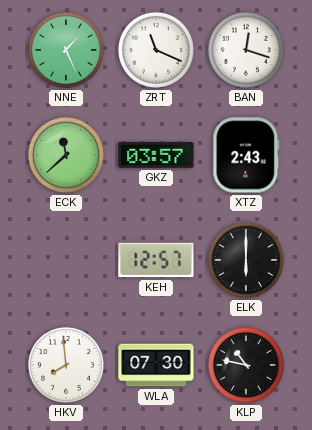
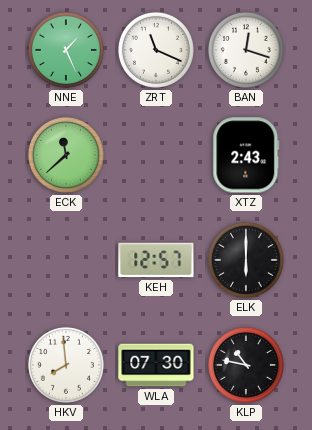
GKZ: 03:57 -> none
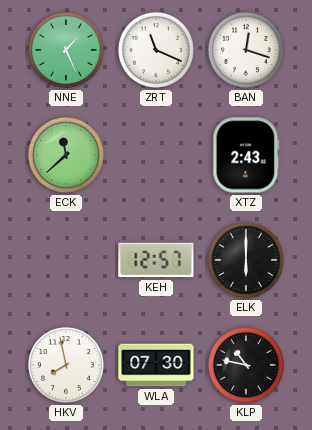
HKV: 7:59 -> 7:58
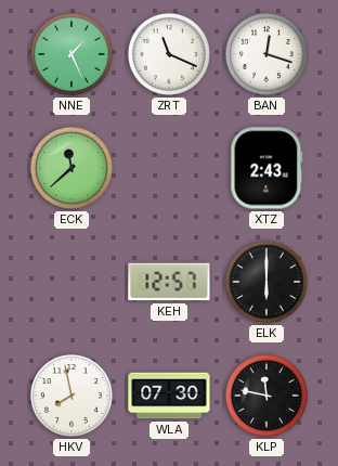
KLP: 10:47 -> 11:47
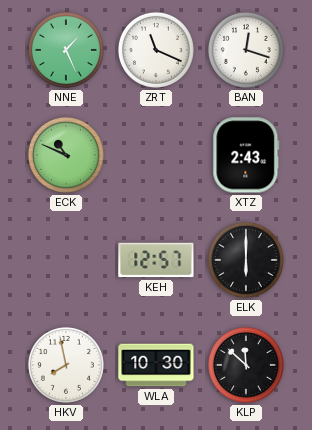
ECK: 11:38 -> 10:49
WLA: 07:30 -> 10:30
KLP: 11:47 -> 11:52
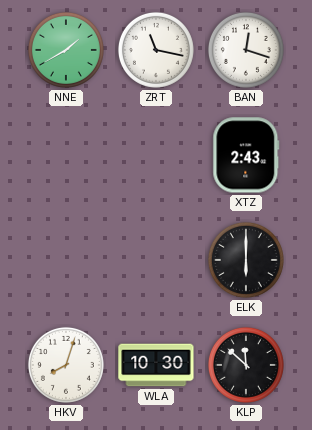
NNE: 1:26 -> 1:40
ZRT: 11:19 -> 11:17
ECK: 10:49 -> none
KEH: 12:57 -> none
HKV: 7:58 -> 8:03
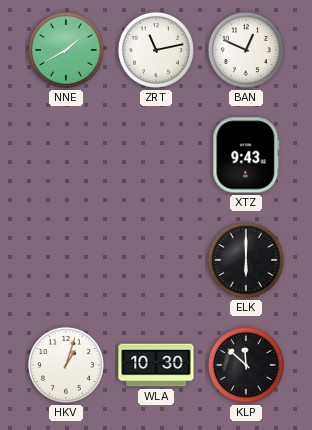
ZRT: 11:17 -> 11:13
BAN: 12:18 -> 12:49
XTZ: 2:43 -> 9:43
HKV: 8:03 -> 1:03
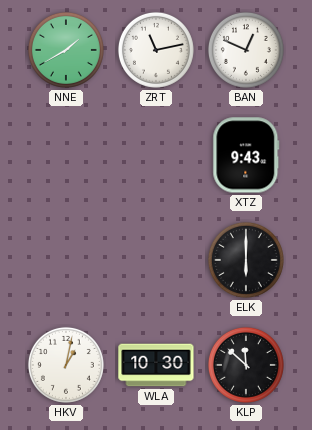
HKV: 1:03 -> 1:02
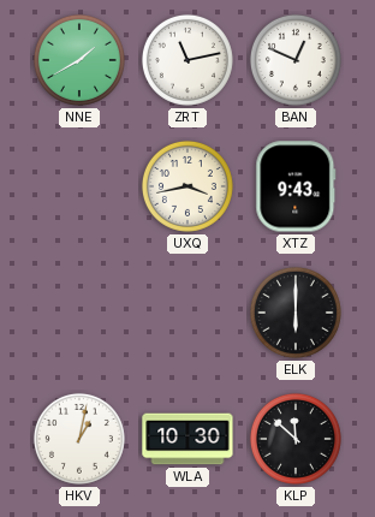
UXQ: none -> 3:43
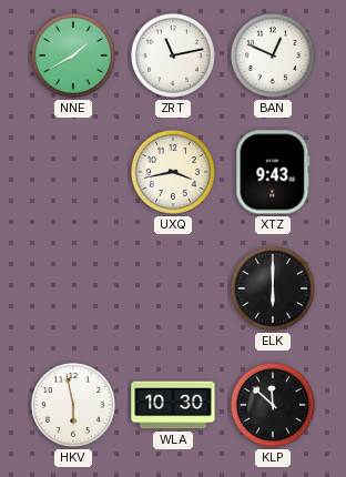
HKV: 1:02 -> 5:58
